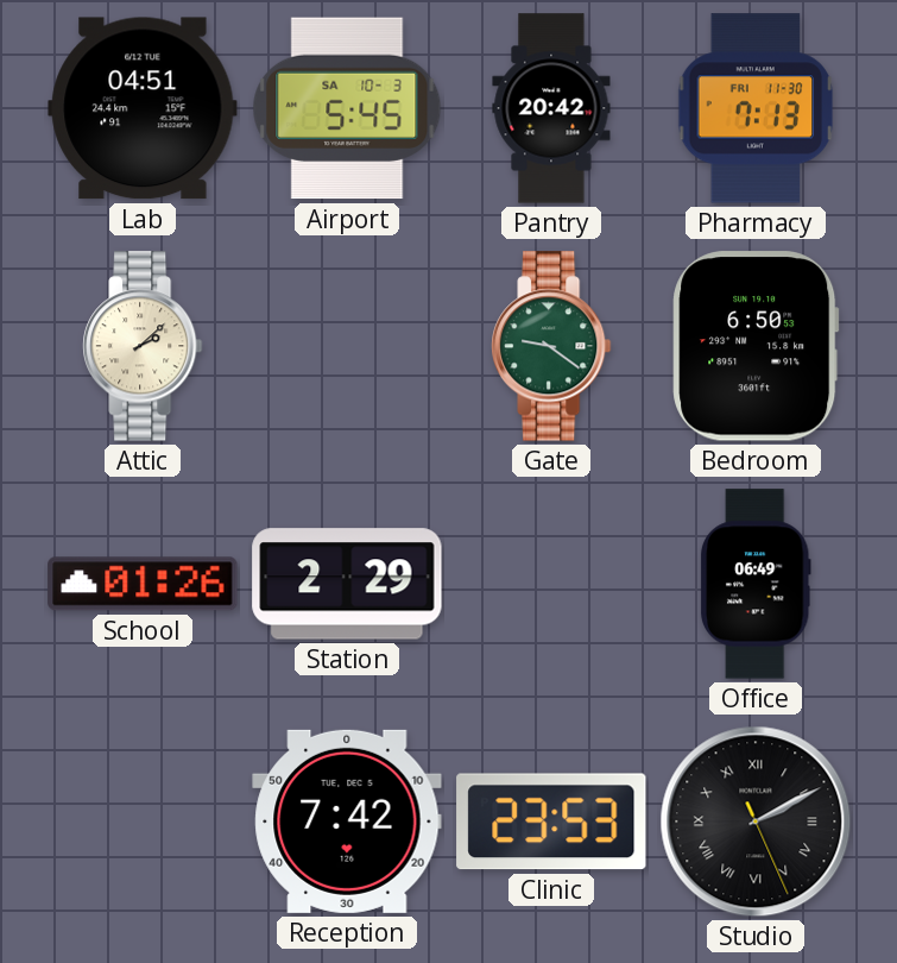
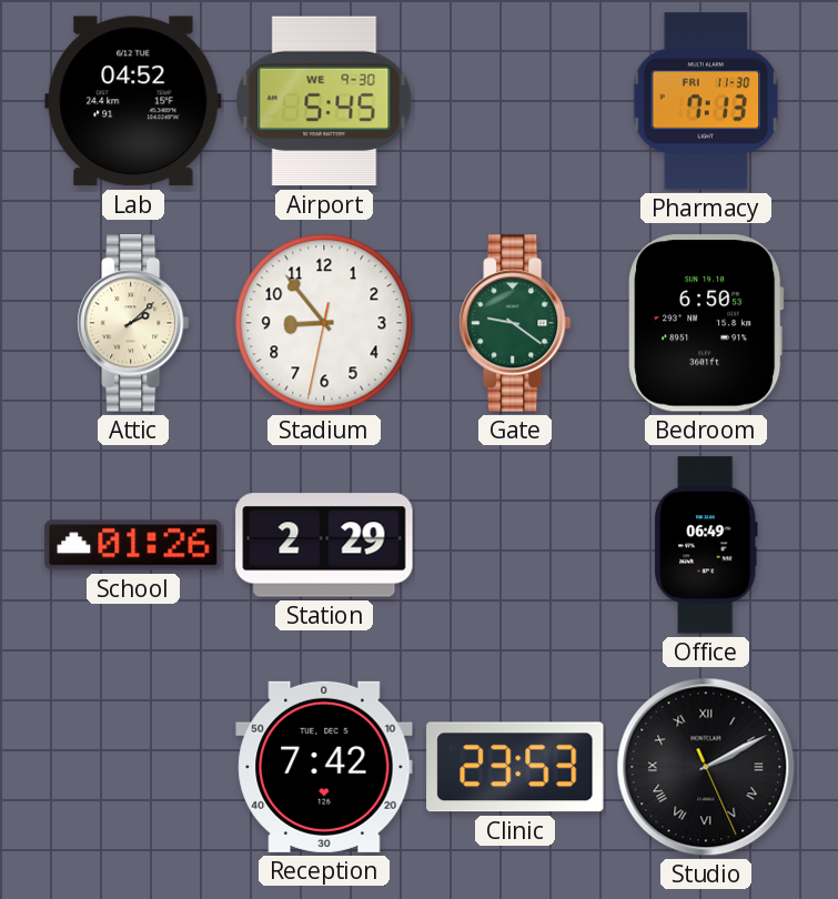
Lab: 04:51 -> 04:52
Airport date: SA 10-3 -> WE 9-30
Pantry: 20:42 -> none
Stadium: none -> 8:53
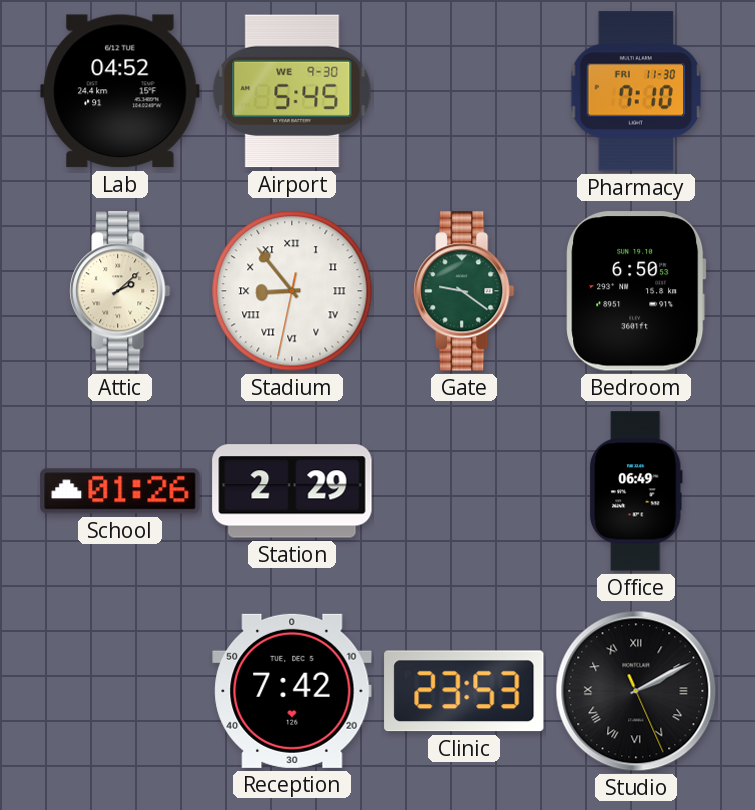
Pharmacy: 7:13 -> 7:10
Stadium numerals: Arabic -> Roman
